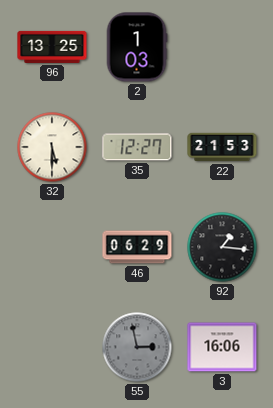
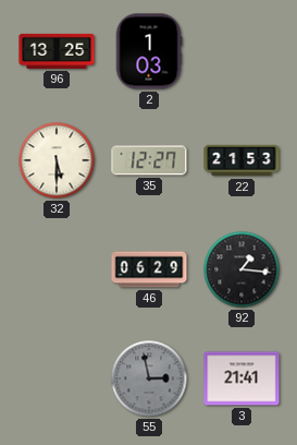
3: 16:06 -> 21:41
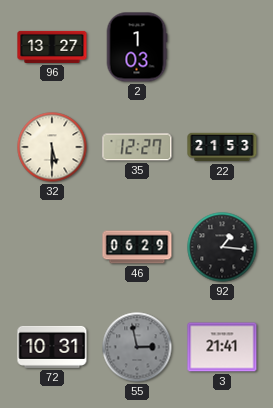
96: 13:25 -> 13:27
72: none -> 10:31
